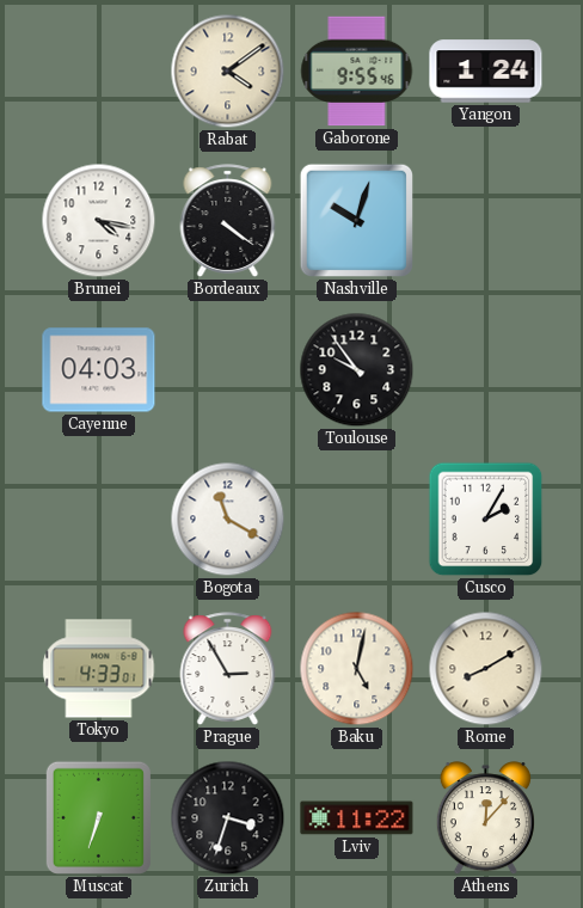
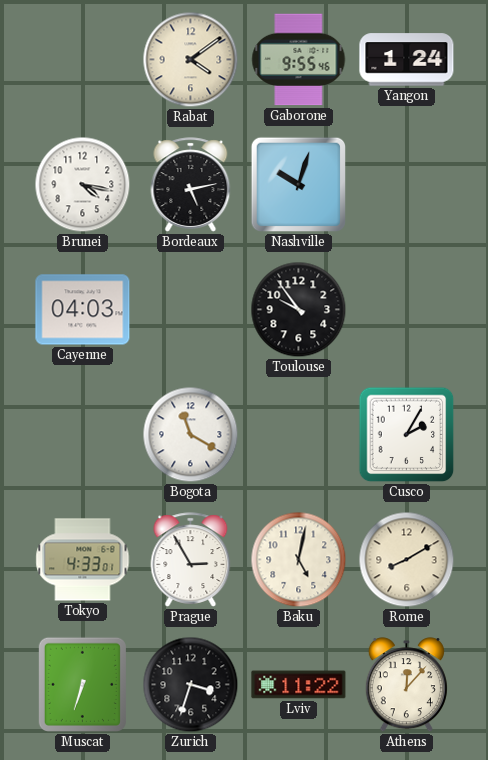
Bordeaux: 4:21 -> 5:13
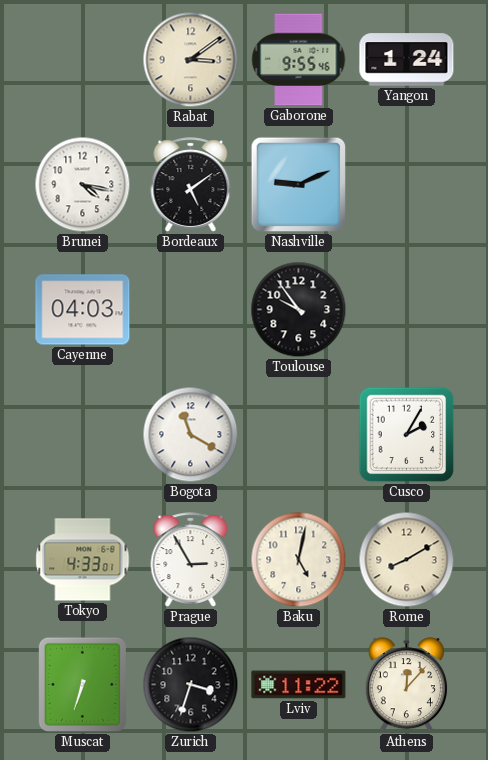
Rabat: 4:09 -> 3:09
Bordeaux: 5:13 -> 5:09
Nashville: 10:03 -> 9:11
